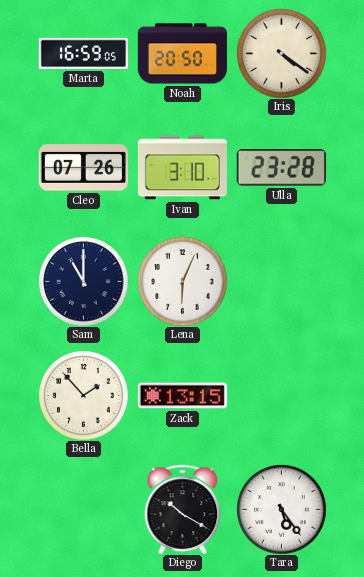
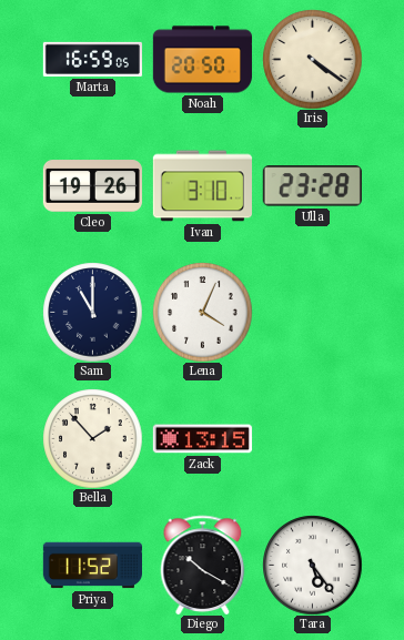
Cleo: 07:26 -> 19:26
Lena: 6:04 -> 4:04
Priya: none -> 11:52
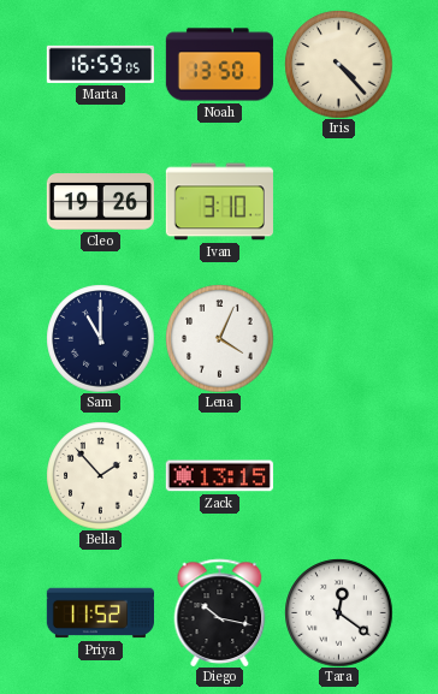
Noah: 20:50 -> 13:50
Iris: 4:21 -> 4:23
Ulla: 23:28 -> none
Diego: 10:20 -> 10:17
Tara: 5:24 -> 12:21
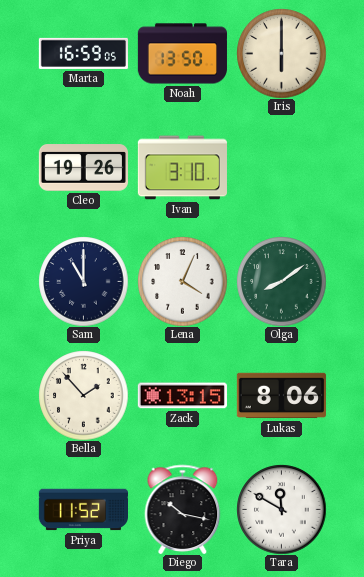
Iris: 4:23 -> 6:00
Olga: none -> 8:09
Lukas: none -> 8:06
Tara: 12:21 -> 11:50
